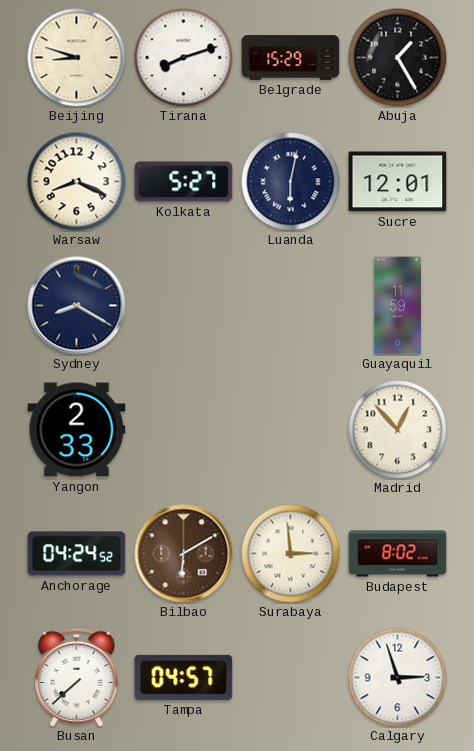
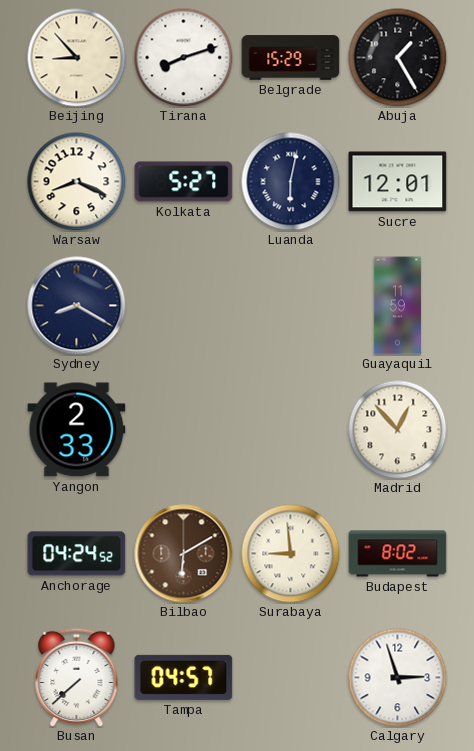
Beijing: 8:48 -> 8:53
Surabaya: 2:59 -> 8:59
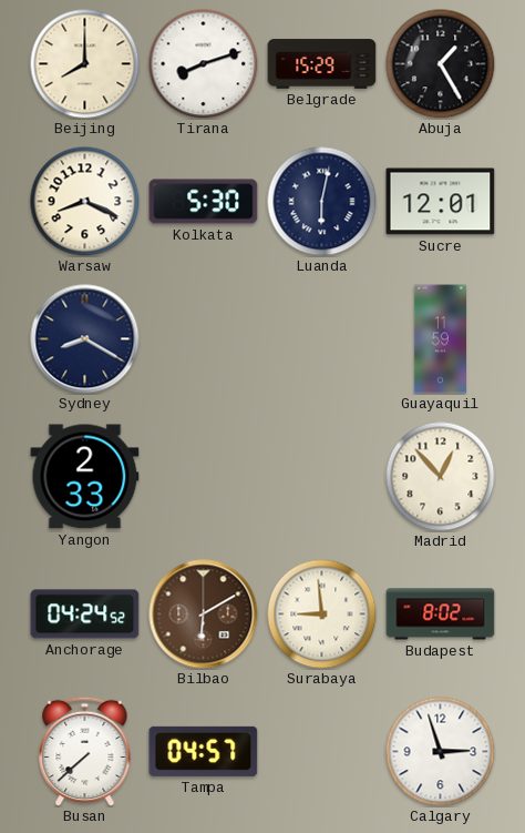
Beijing: 8:53 -> 8:00
Kolkata: 5:27 -> 5:30
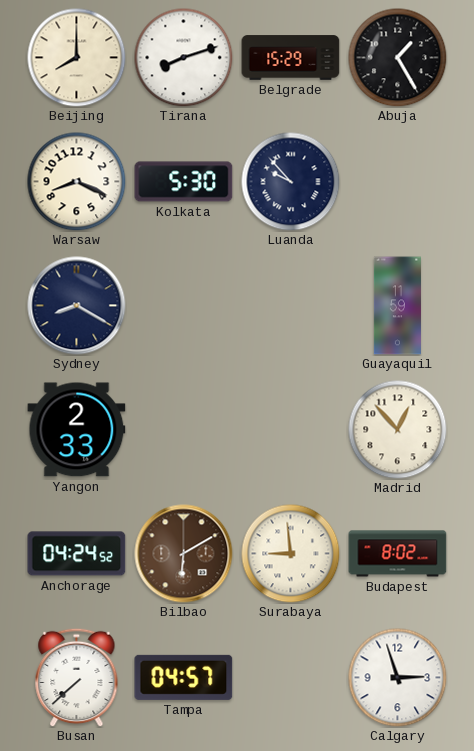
Luanda: 6:02 -> 9:53
Sucre: 12:01 -> none
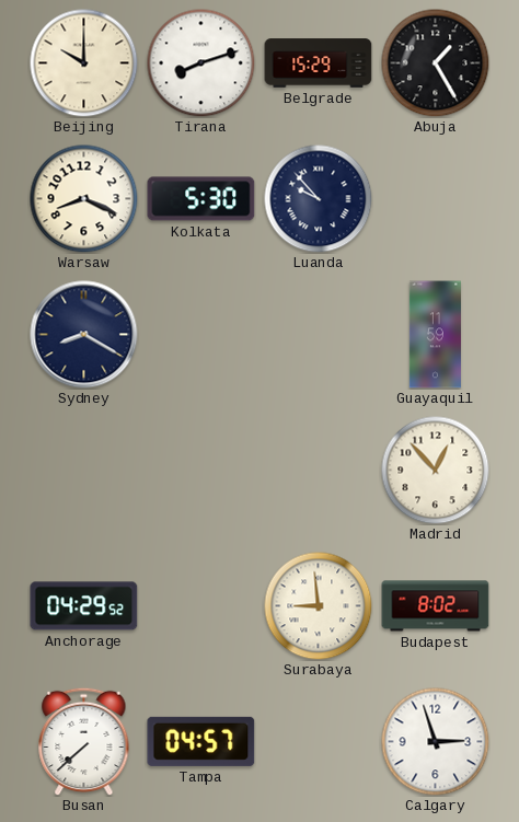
Beijing: 8:00 -> 10:00
Yangon: 2:33 -> none
Anchorage: 04:24 -> 04:29
Bilbao: 6:10 -> none
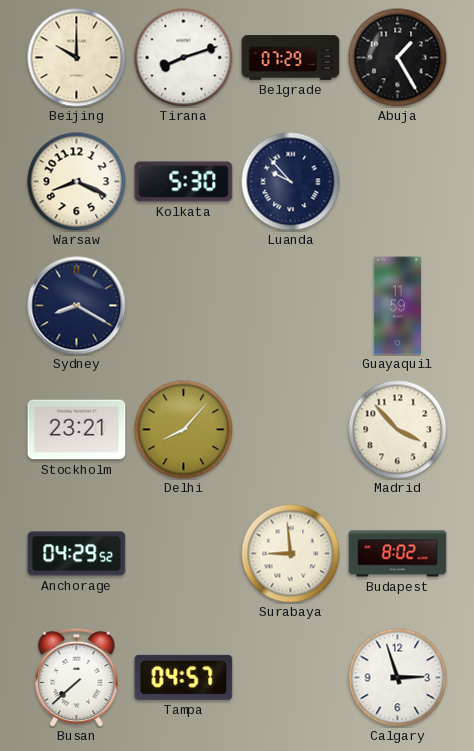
Belgrade: 15:29 -> 07:29
Stockholm: none -> 23:21
Delhi: none -> 8:07
Madrid: 12:53 -> 3:53
